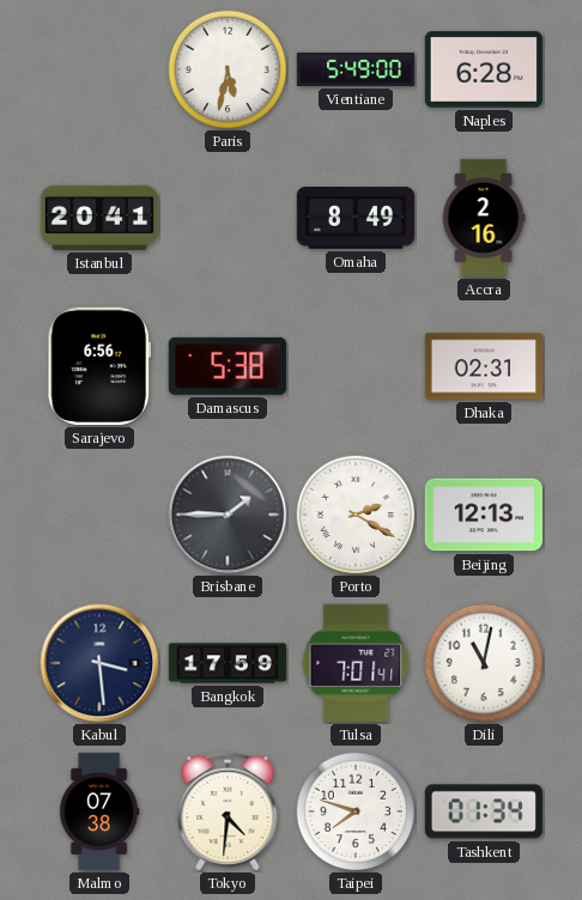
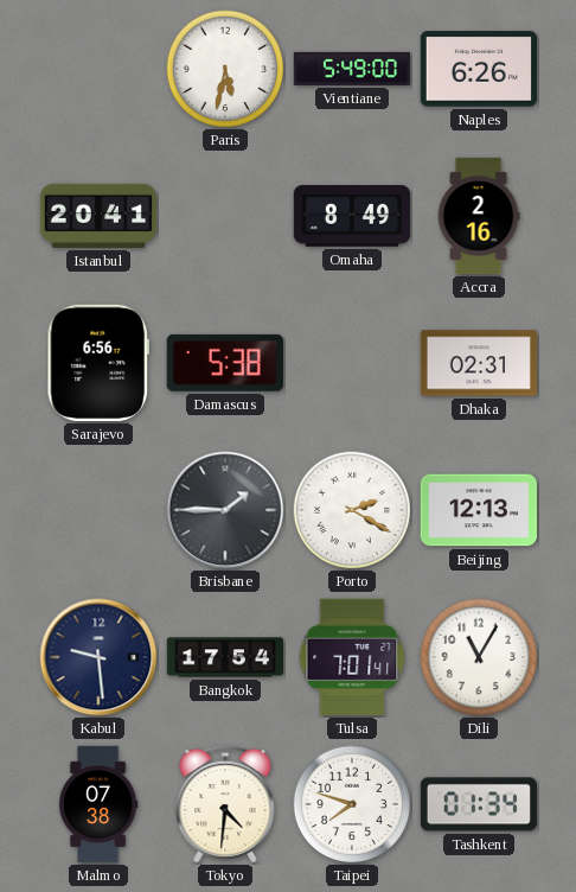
Naples: 6:28 -> 6:26
Kabul: 3:29 -> 9:29
Bangkok: 17:59 -> 17:54
Dili: 11:02 -> 11:05
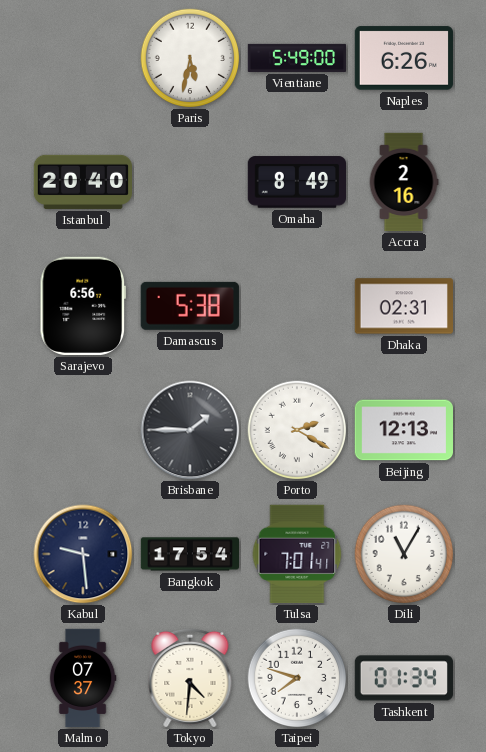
Istanbul: 20:41 -> 20:40
Malmo: 07:38 -> 07:37
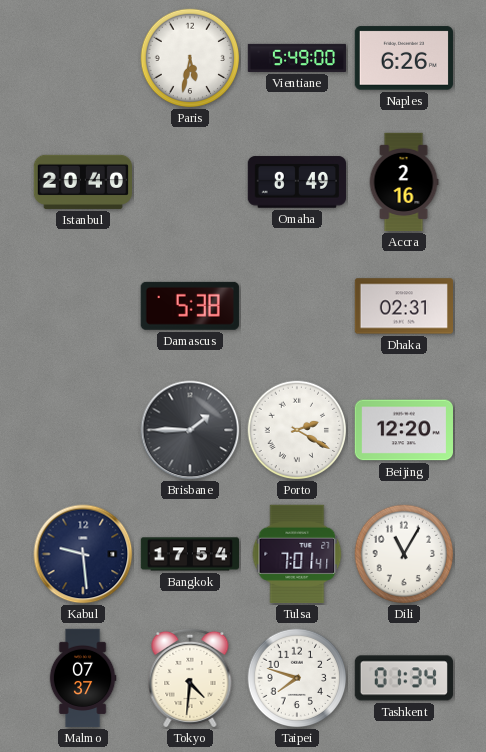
Sarajevo: 6:56 -> none
Beijing: 12:13 -> 12:20
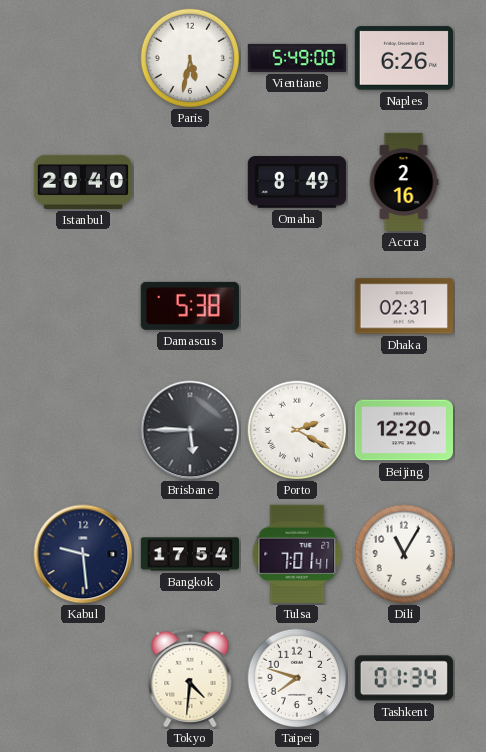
Brisbane: 1:45 -> 5:45
Malmo: 07:37 -> none
